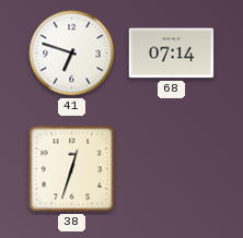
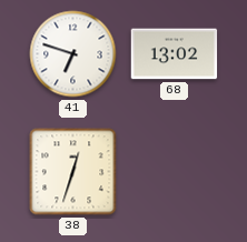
68: 07:14 -> 13:02
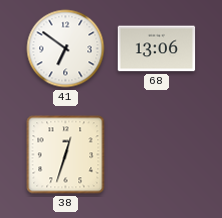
41: 6:48 -> 6:51
68: 13:02 -> 13:06
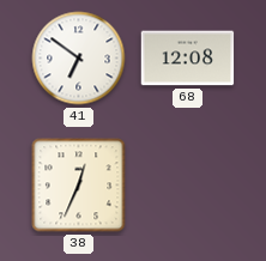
68: 13:06 -> 12:08
38: 12:33 -> 12:34
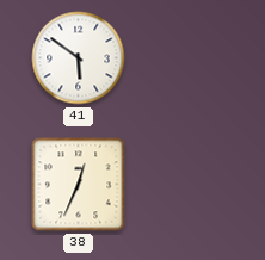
41: 6:51 -> 5:51
68: 12:08 -> none
